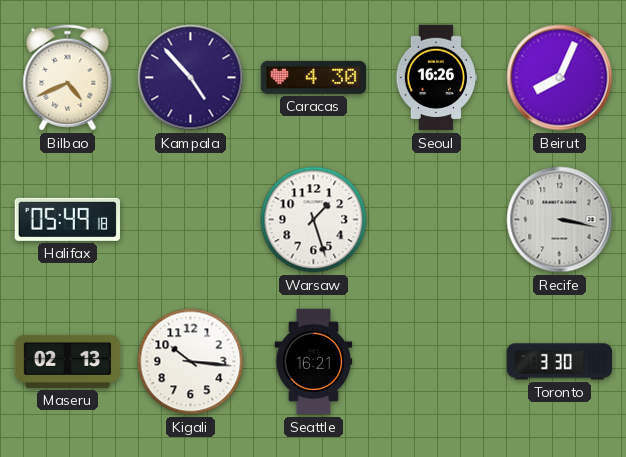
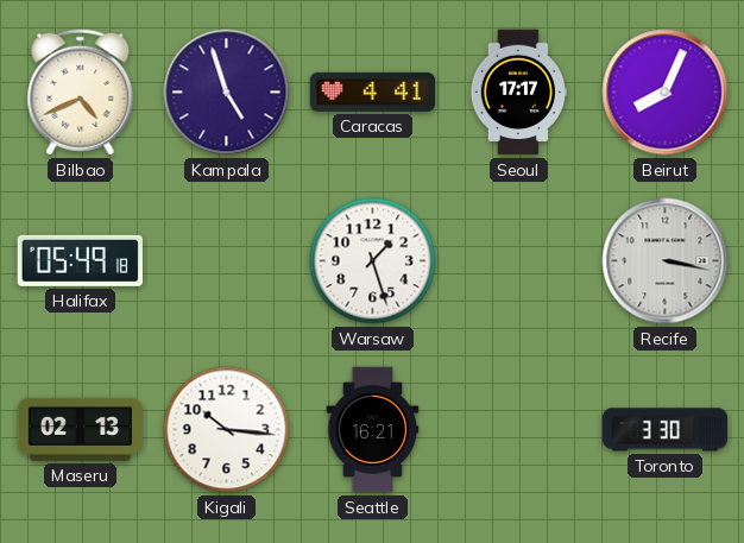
Kampala: 4:53 -> 4:57
Caracas: 4:30 -> 4:41
Seoul: 16:26 -> 17:17
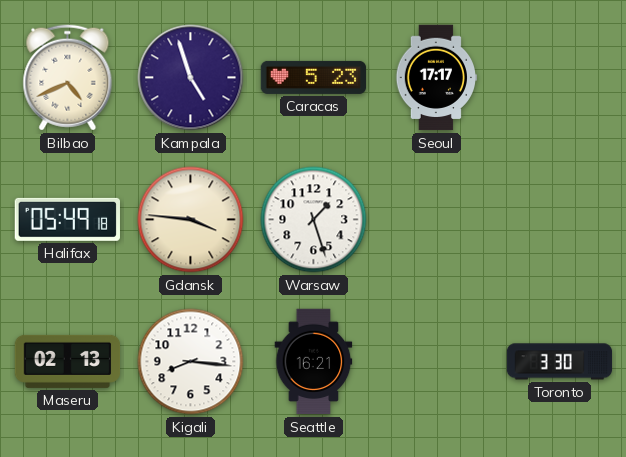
Caracas: 4:41 -> 5:23
Beirut: 8:04 -> none
Gdansk: none -> 3:46
Recife: 3:17 -> none
Kigali: 10:16 -> 8:16
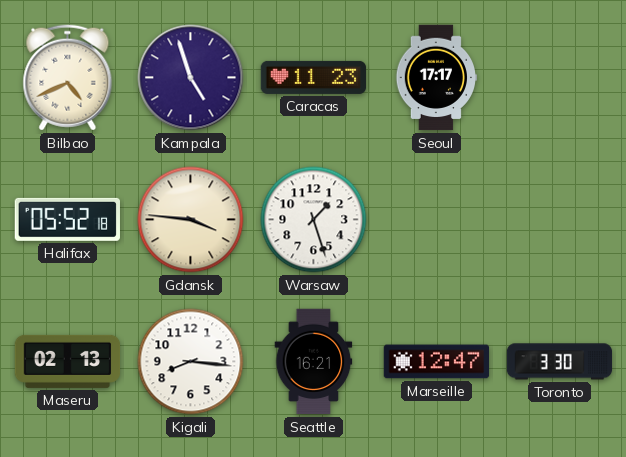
Caracas: 5:23 -> 11:23
Halifax: 05:49 -> 05:52
Marseille: none -> 12:47
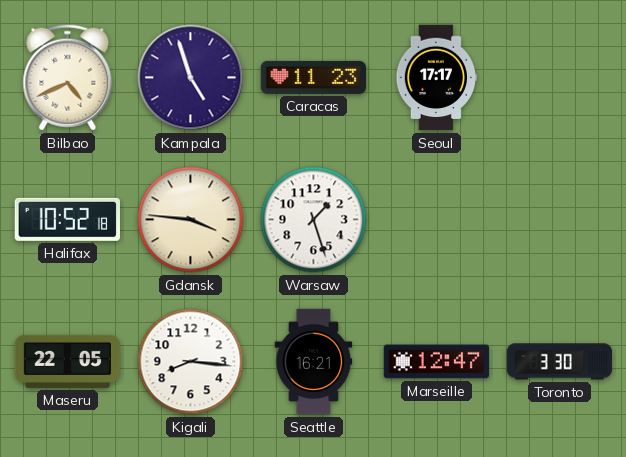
Halifax: 05:52 -> 10:52
Maseru: 02:13 -> 22:05
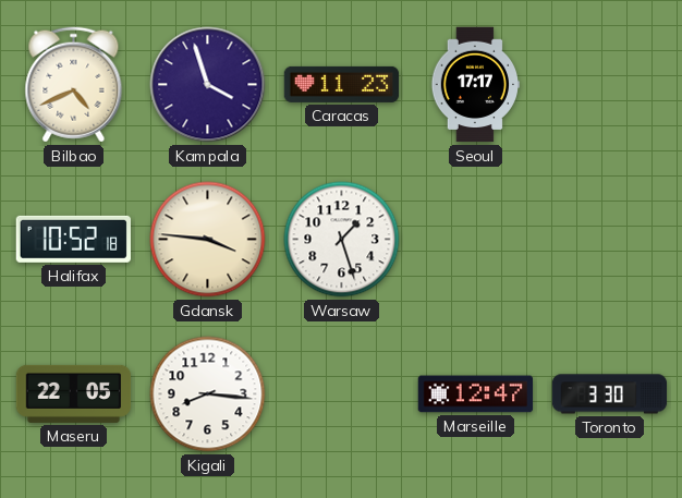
Kampala: 4:57 -> 3:57
Seattle: 16:21 -> none
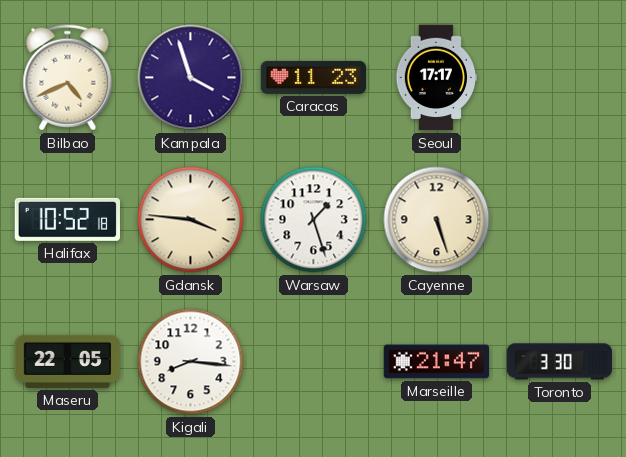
Cayenne: none -> 5:27
Marseille: 12:47 -> 21:47
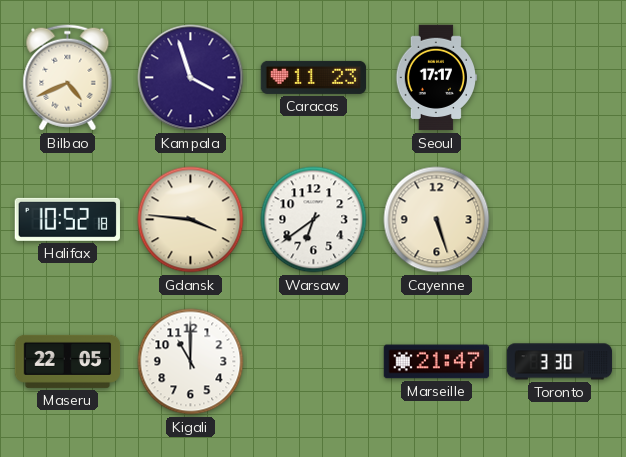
Warsaw: 1:27 -> 6:39
Kigali: 8:16 -> 11:00
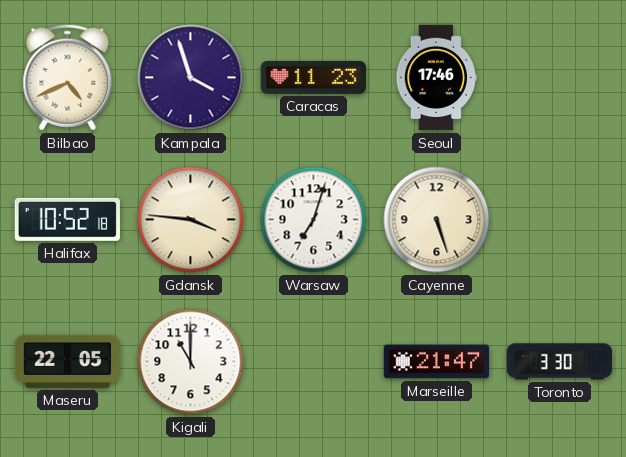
Seoul: 17:17 -> 17:46
Warsaw: 6:39 -> 7:03
